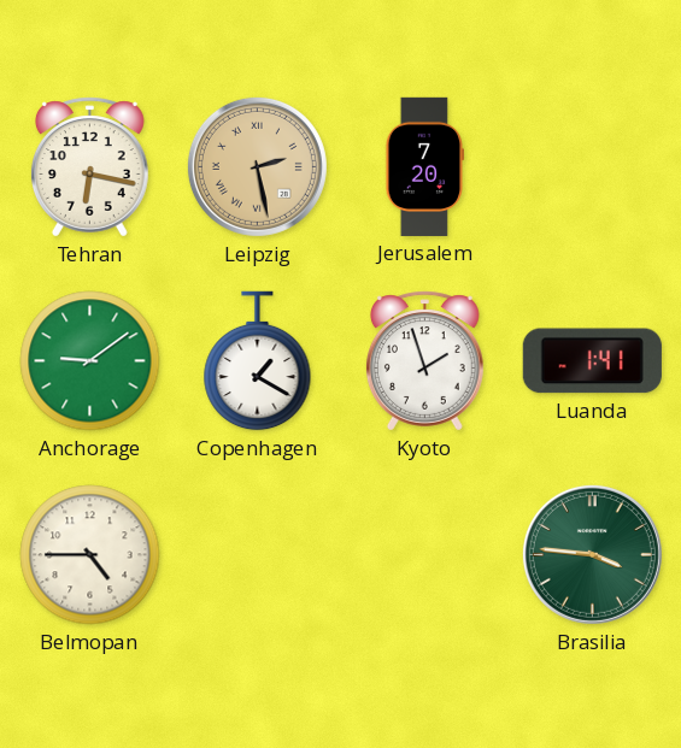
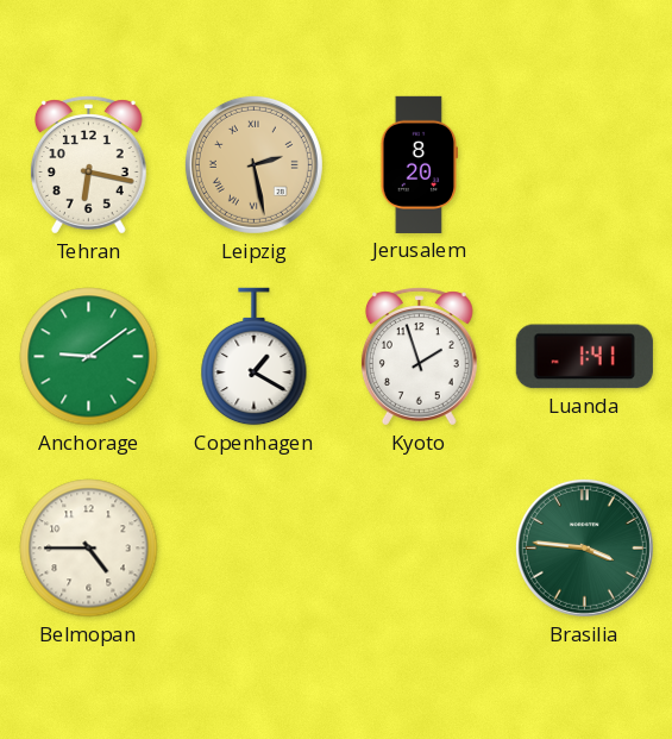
Jerusalem: 7:20 -> 8:20
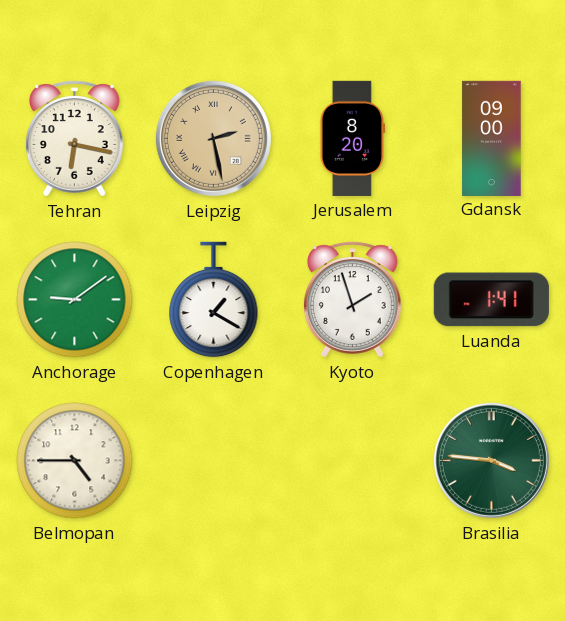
Gdansk: none -> 09:00
